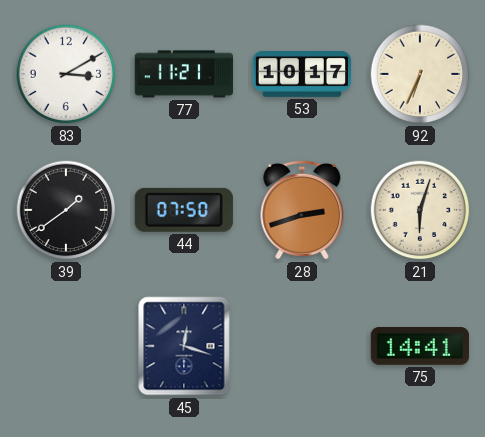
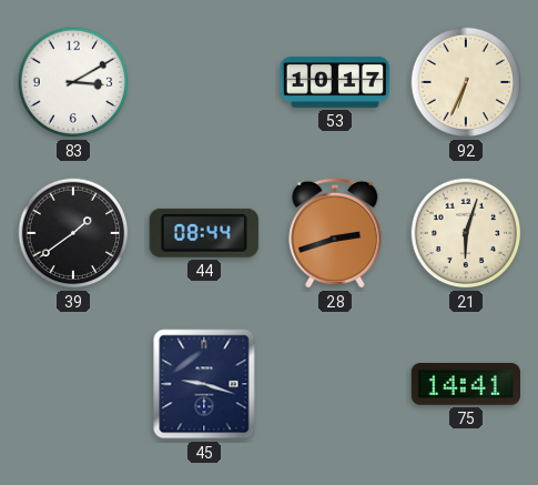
77: 11:21 -> none
44: 07:50 -> 08:44
45: 12:18 -> 9:18
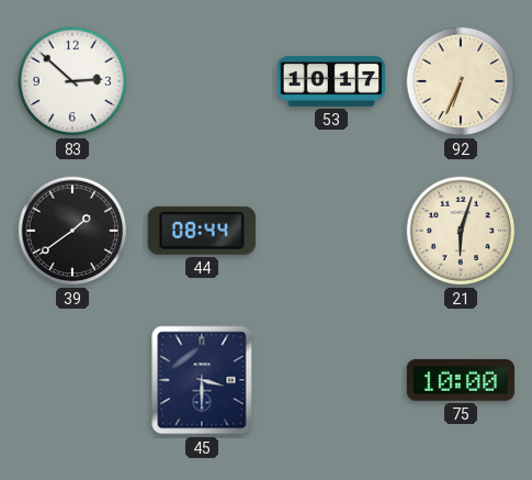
83: 3:10 -> 2:52
28: 2:42 -> none
45: 9:18 -> 3:30
75: 14:41 -> 10:00
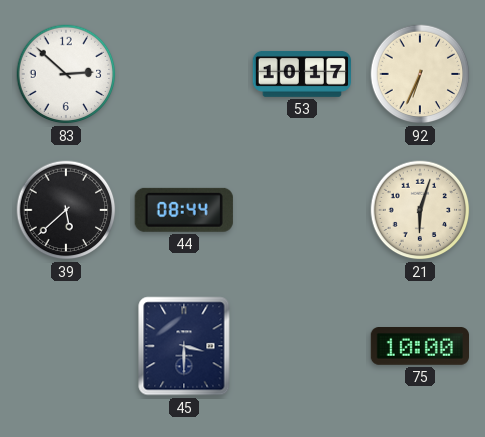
39: 1:39 -> 5:38
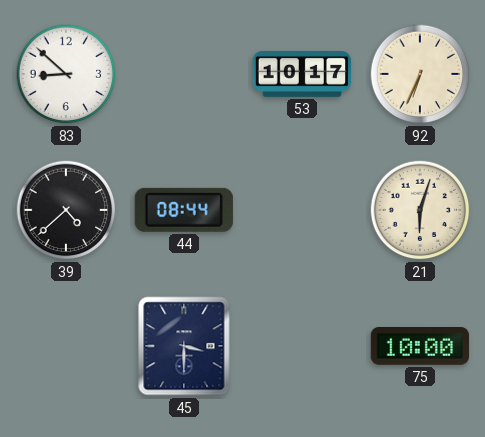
83: 2:52 -> 8:52
39: 5:38 -> 4:38
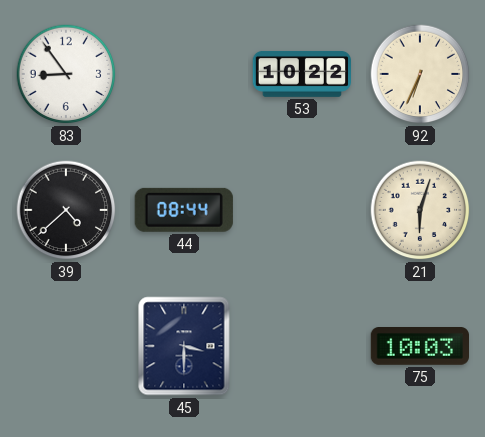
83: 8:52 -> 8:54
53: 10:17 -> 10:22
75: 10:00 -> 10:03
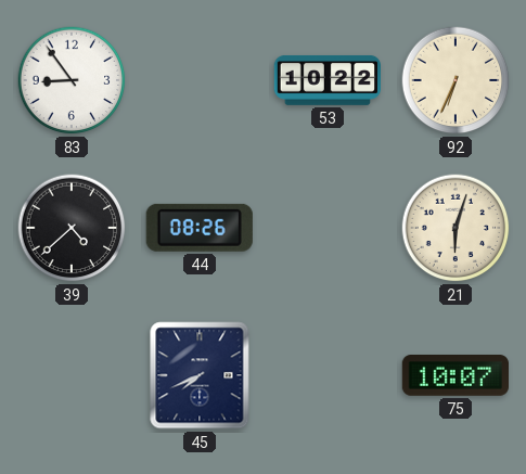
44: 08:44 -> 08:26
45: 3:30 -> 7:41
75: 10:03 -> 10:07
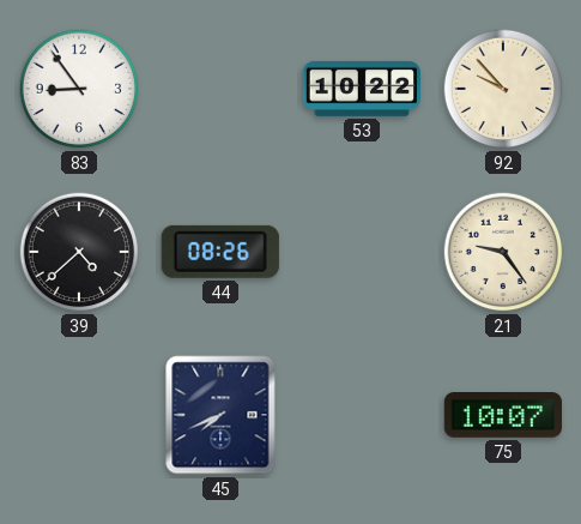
92: 6:34 -> 9:53
21: 6:03 -> 9:24
